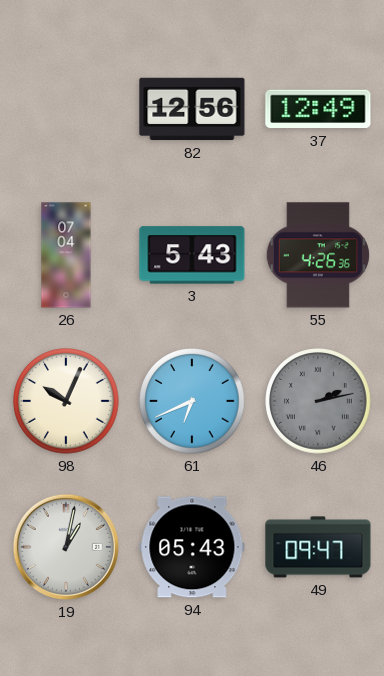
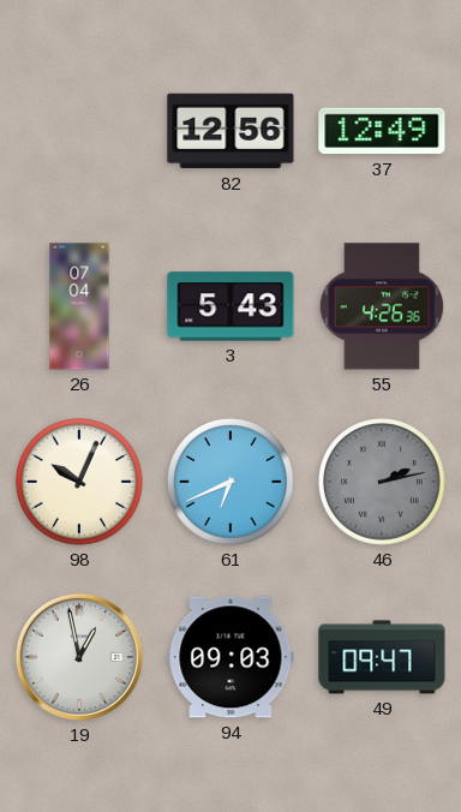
19: 1:02 -> 12:58
94: 05:43 -> 09:03
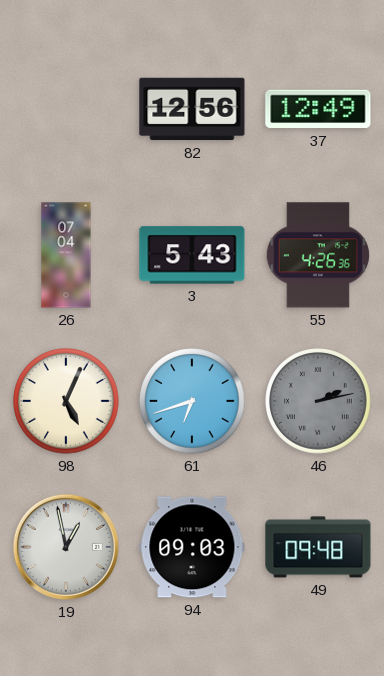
98: 10:04 -> 5:04
61: 6:41 -> 6:42
49: 09:47 -> 09:48
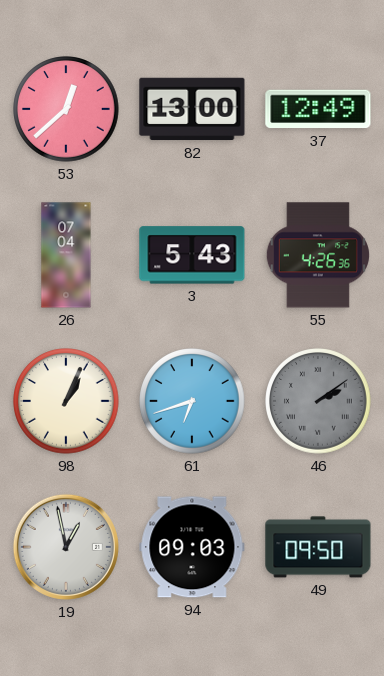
53: none -> 12:38
82: 12:56 -> 13:00
98: 5:04 -> 1:04
46: 2:13 -> 2:09
49: 09:48 -> 09:50
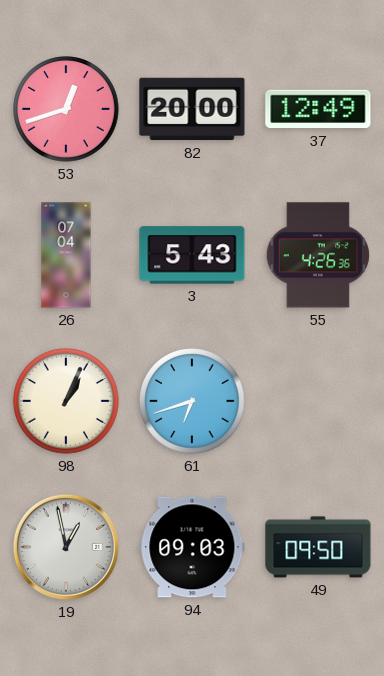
53: 12:38 -> 12:42
82: 13:00 -> 20:00
46: 2:09 -> none
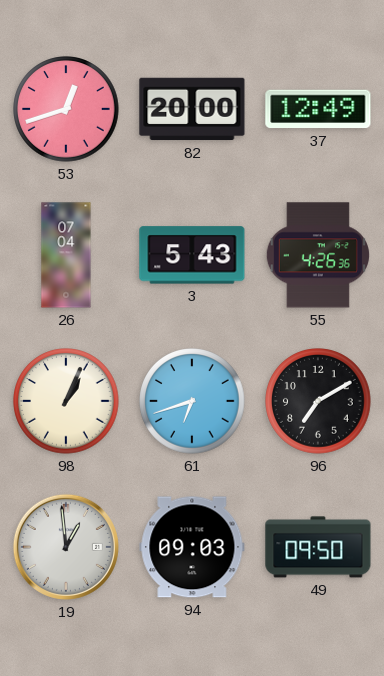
96: none -> 7:10
19: 12:58 -> 12:59
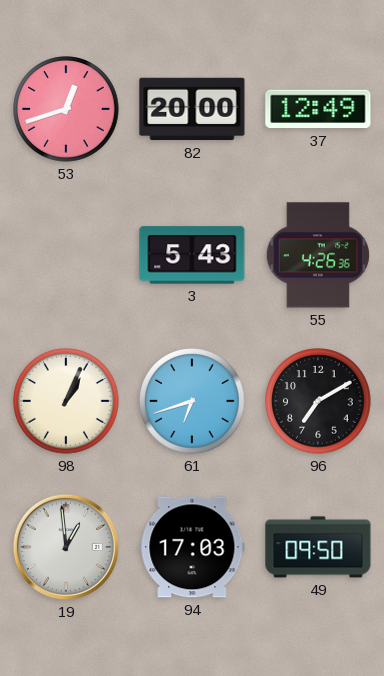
26: 07:04 -> none
94: 09:03 -> 17:03
